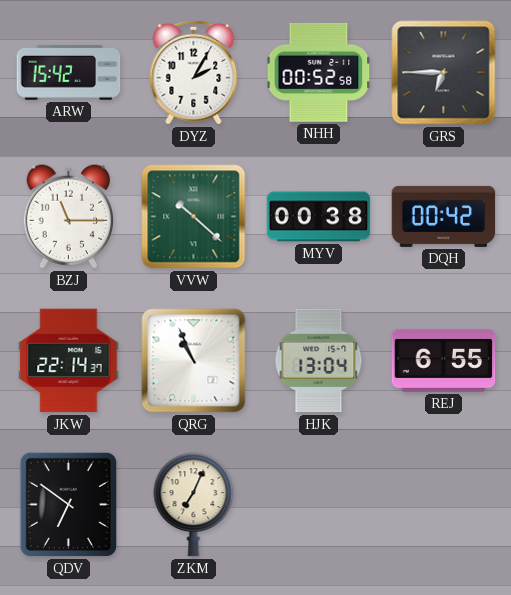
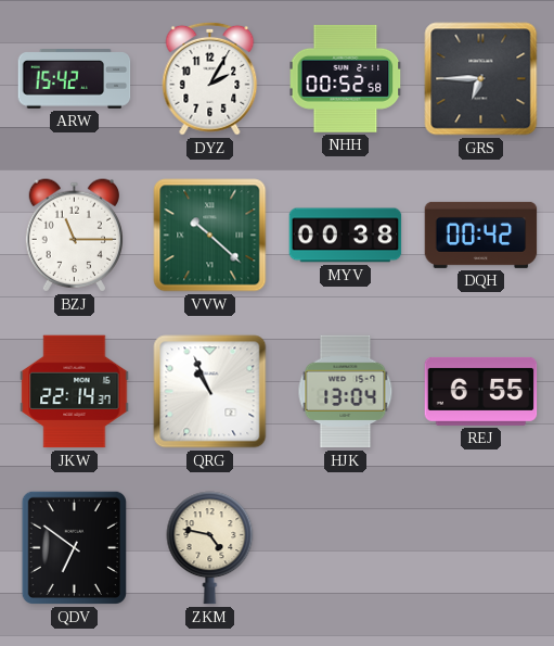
ZKM: 7:04 -> 4:47
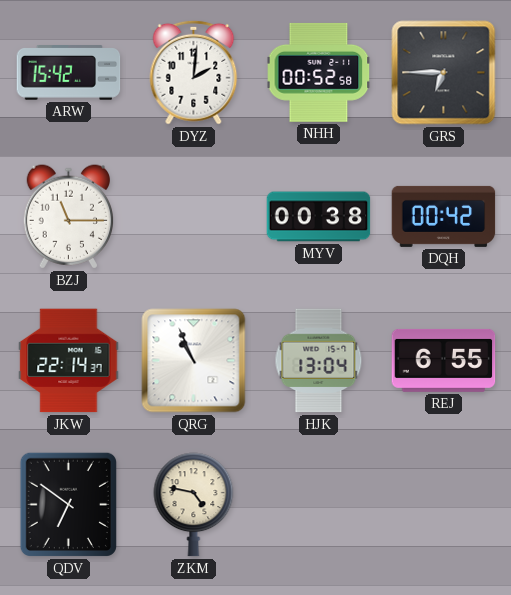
DYZ: 2:05 -> 2:01
VVW: 10:22 -> none
